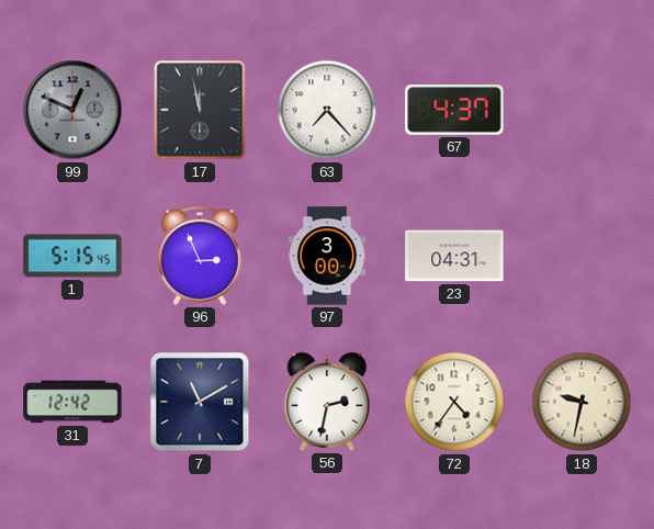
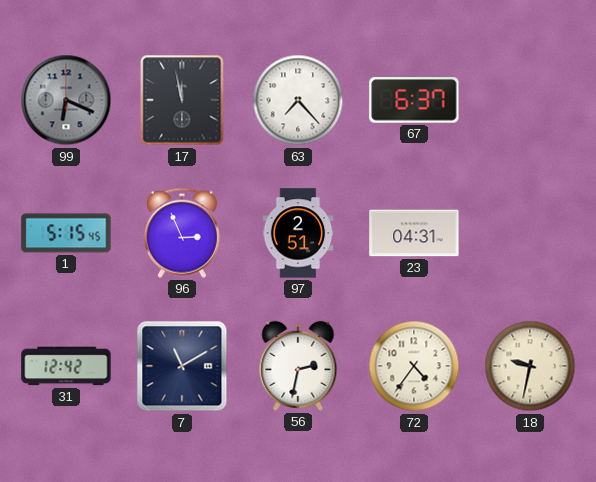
99: 12:49 -> 6:19
67: 4:37 -> 6:37
97: 3:00 -> 2:51
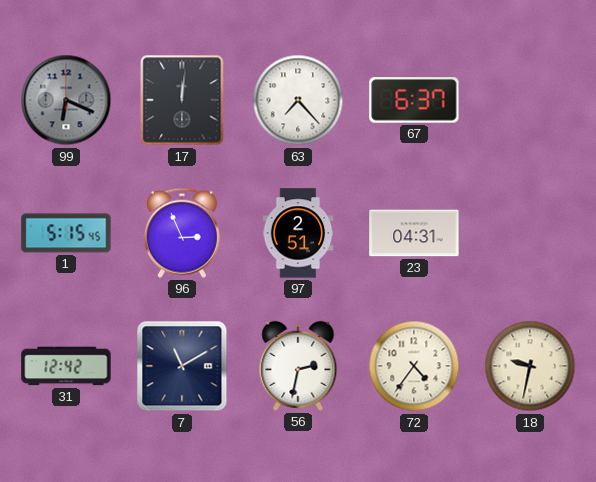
17: 11:58 -> 12:01
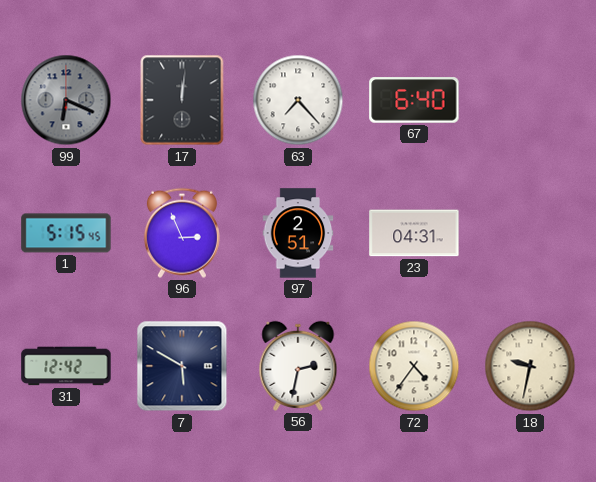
67: 6:37 -> 6:40
7: 11:10 -> 5:50
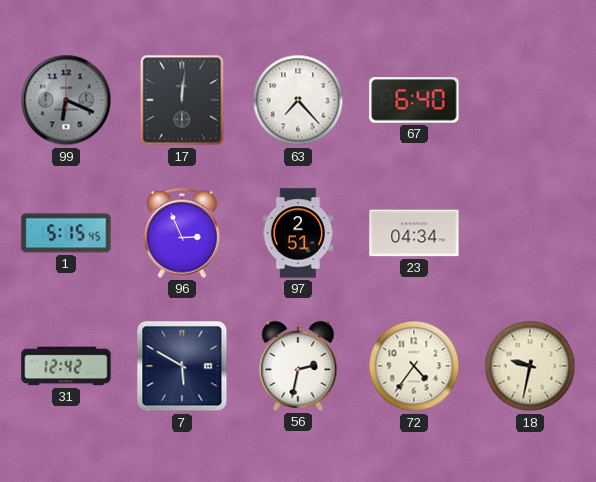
23: 04:31 -> 04:34
